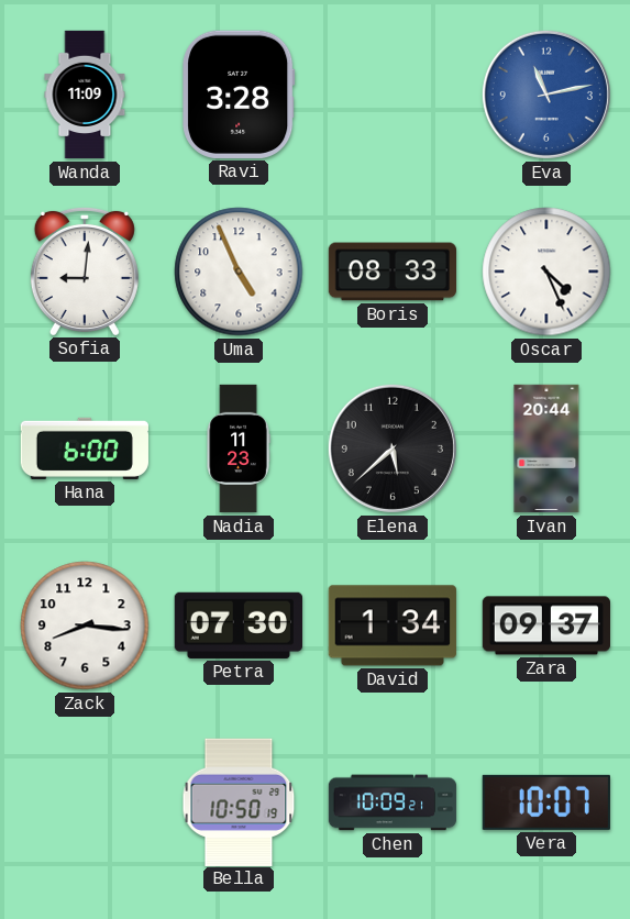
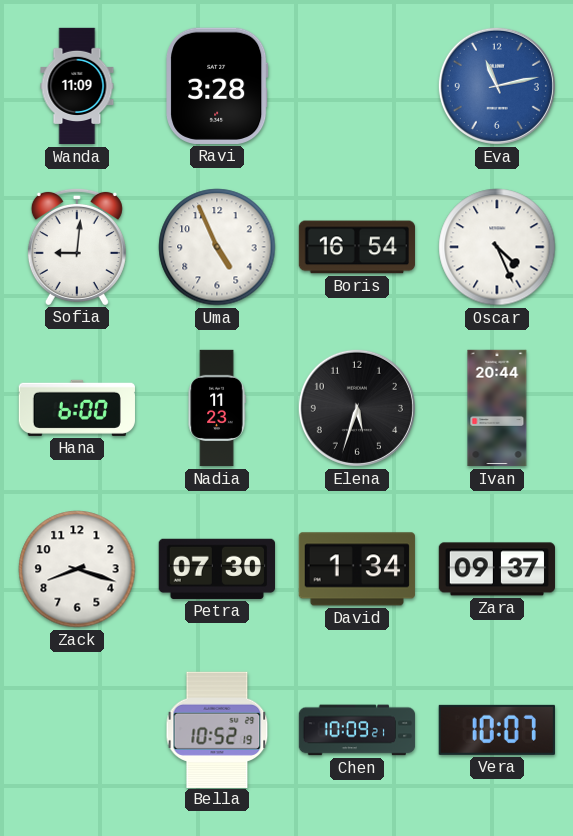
Boris: 08:33 -> 16:54
Elena: 5:38 -> 5:33
Zack: 8:16 -> 8:18
Bella: 10:50 -> 10:52
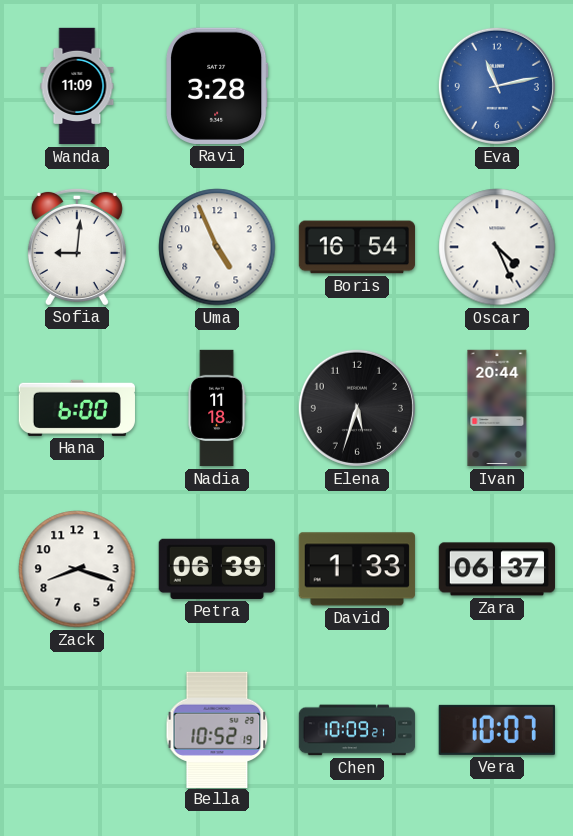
Nadia: 11:23 -> 11:18
Petra: 07:30 -> 06:39
David: 1:34 -> 1:33
Zara: 09:37 -> 06:37
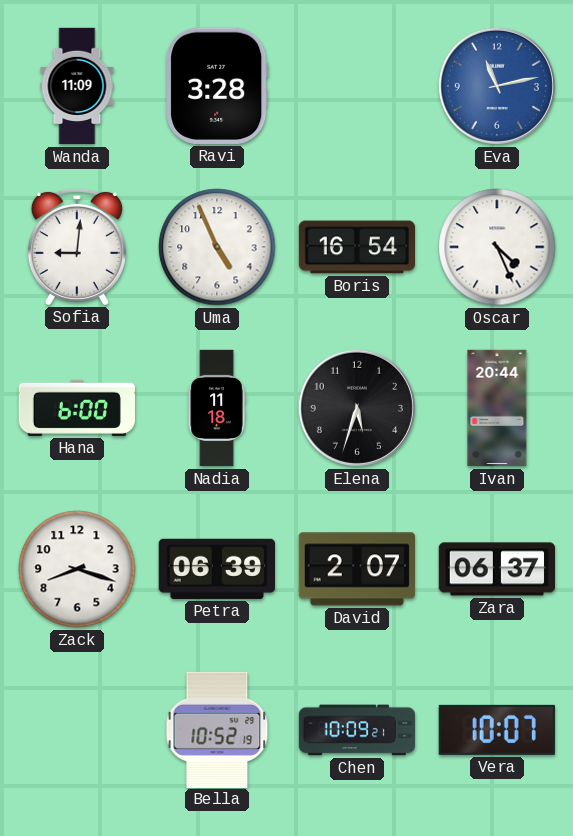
David: 1:33 -> 2:07
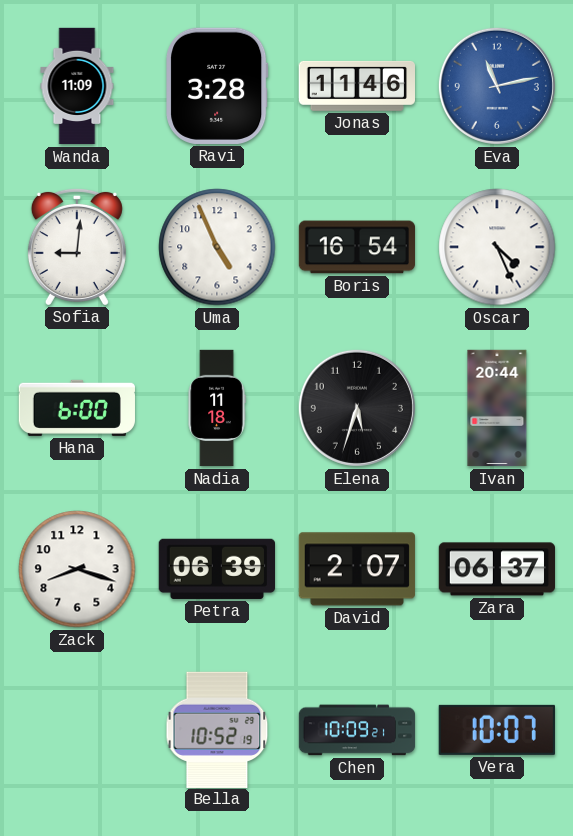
Jonas: none -> 11:46
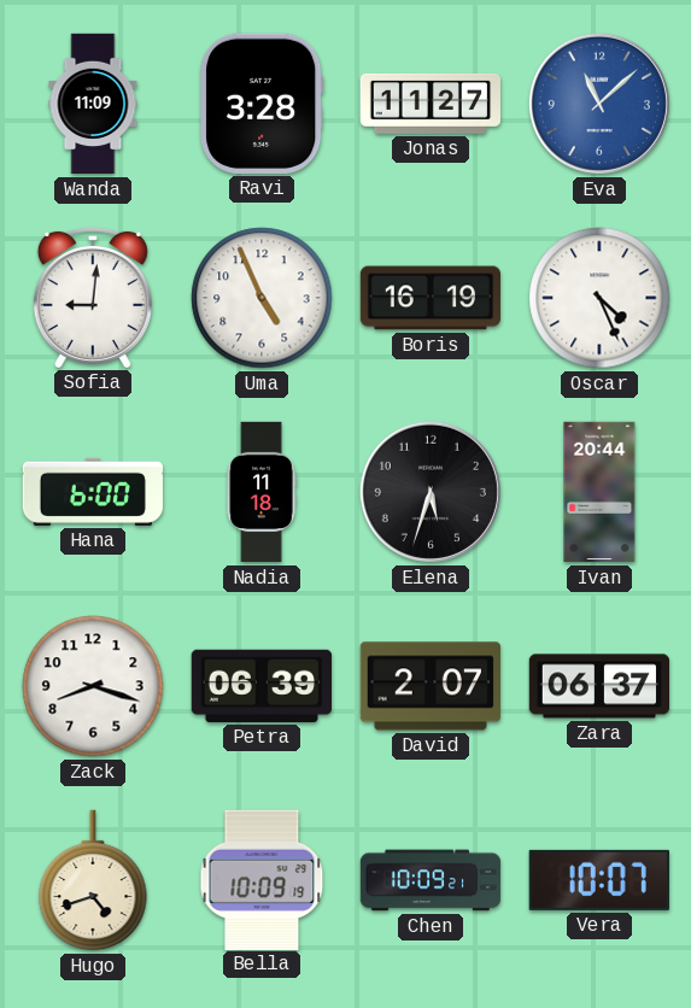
Jonas: 11:46 -> 11:27
Eva: 11:13 -> 11:08
Boris: 16:54 -> 16:19
Hugo: none -> 4:42
Bella: 10:52 -> 10:09
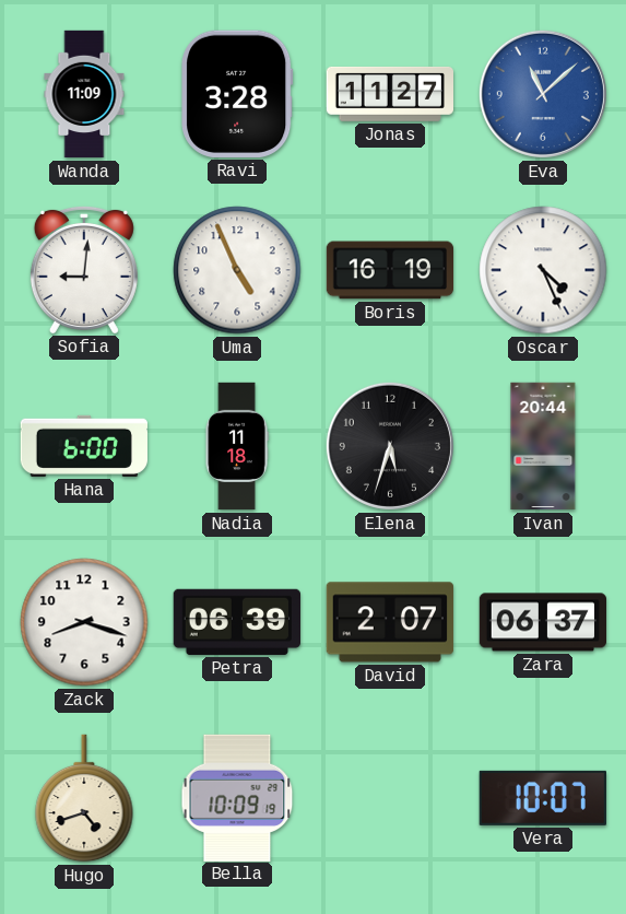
Chen: 10:09 -> none
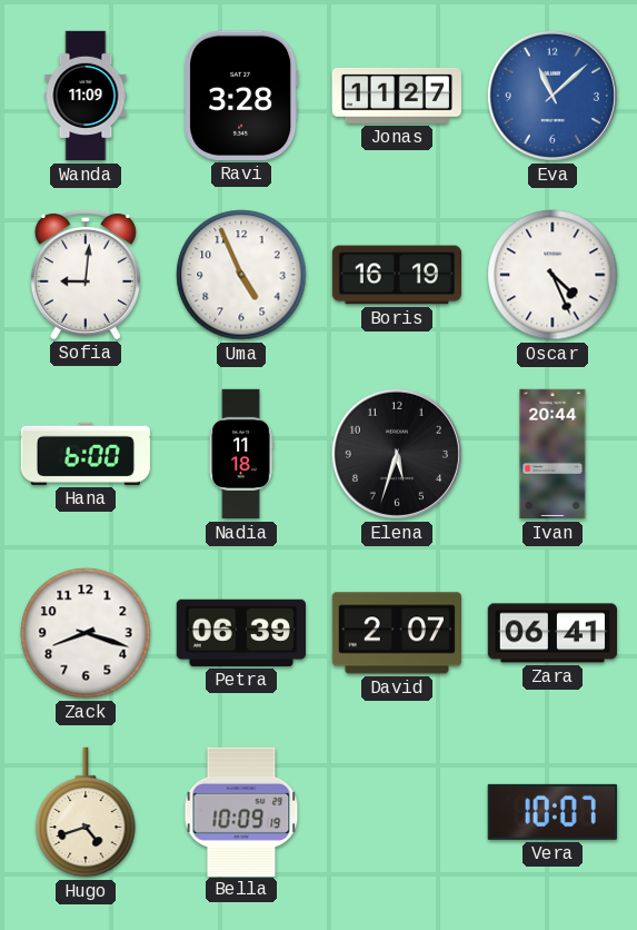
Zara: 06:37 -> 06:41
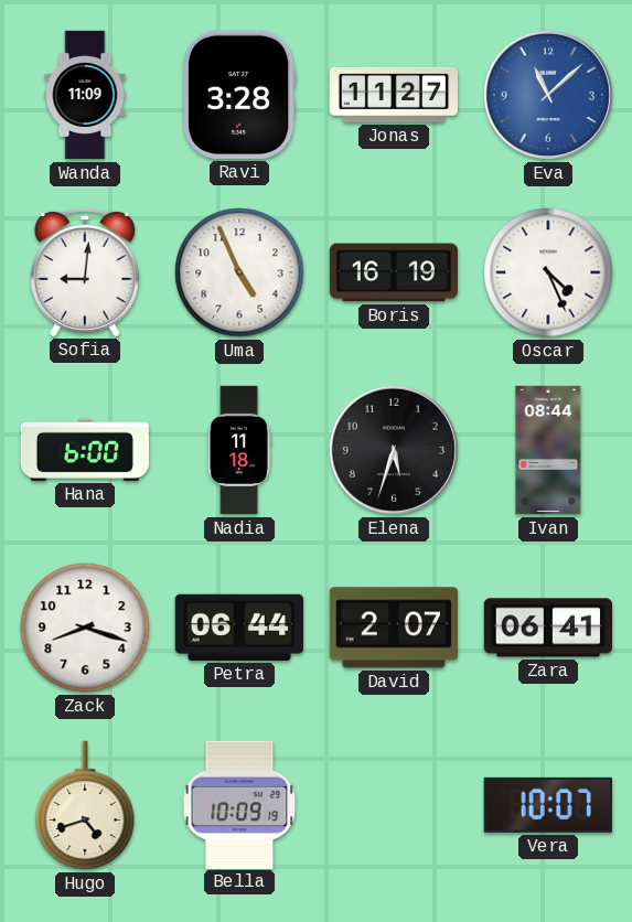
Ivan: 20:44 -> 08:44
Petra: 06:39 -> 06:44
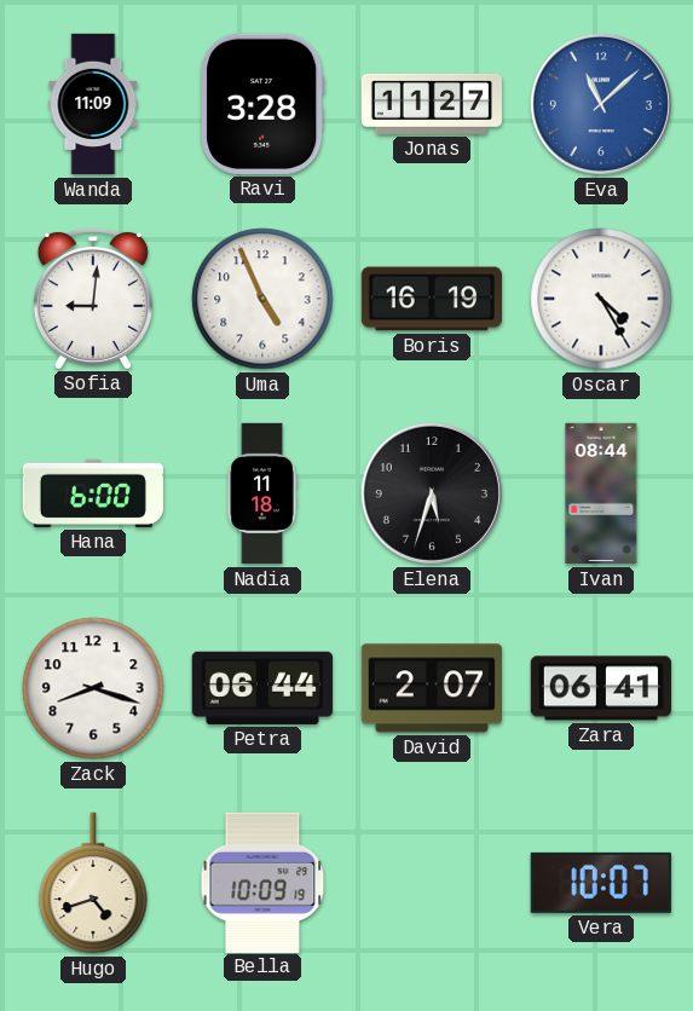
Oscar: 4:26 -> 4:25
